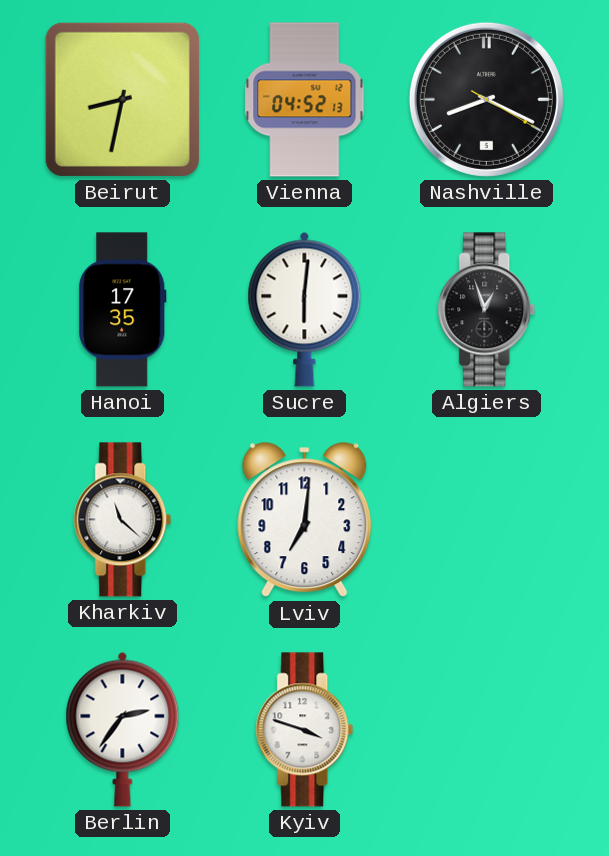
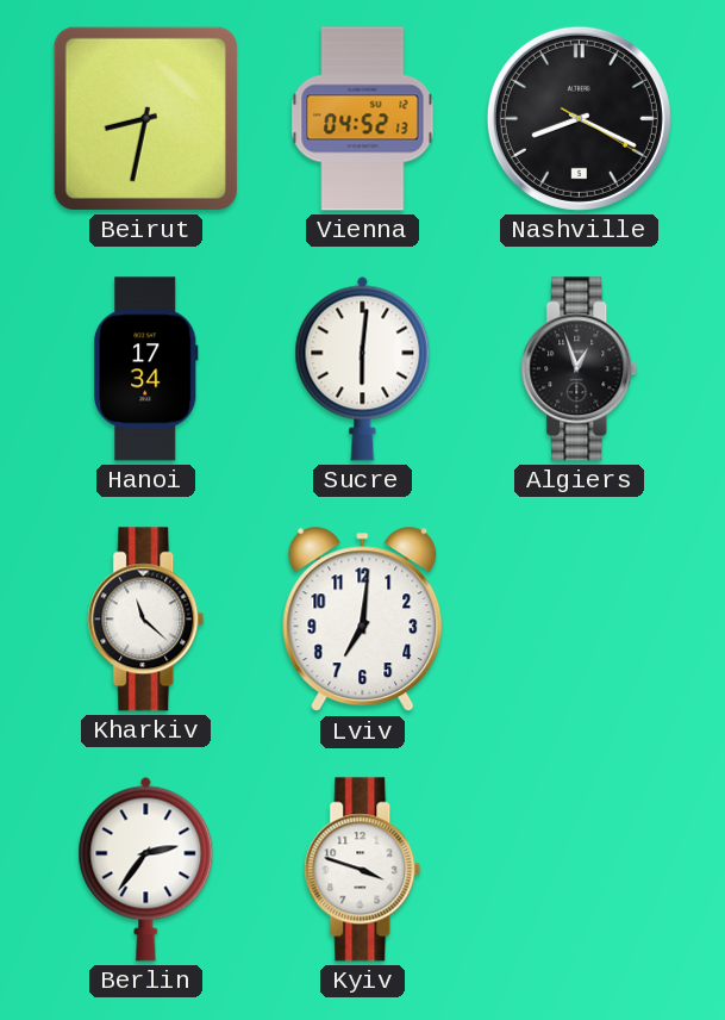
Hanoi: 17:35 -> 17:34
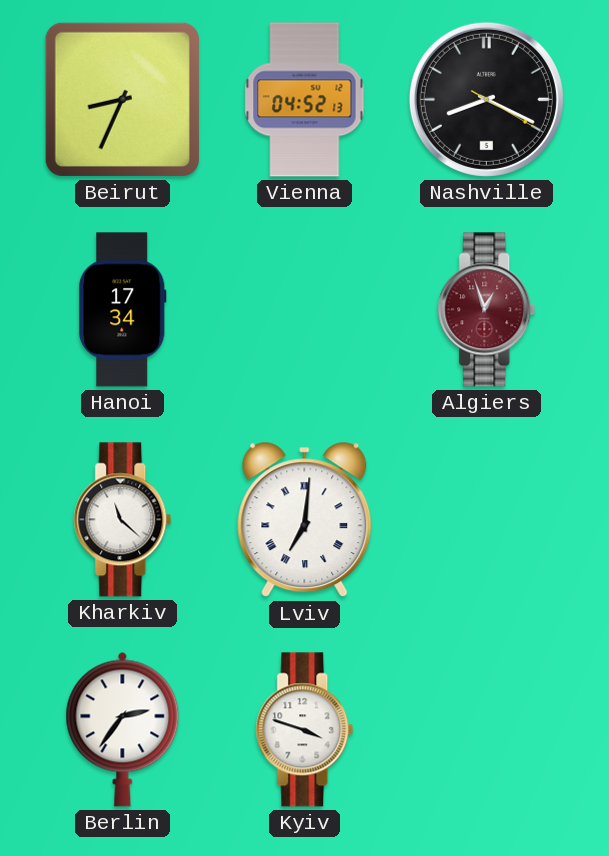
Beirut: 8:32 -> 8:34
Sucre: 6:01 -> none
Algiers dial: black -> burgundy
Lviv numerals: Arabic -> Roman
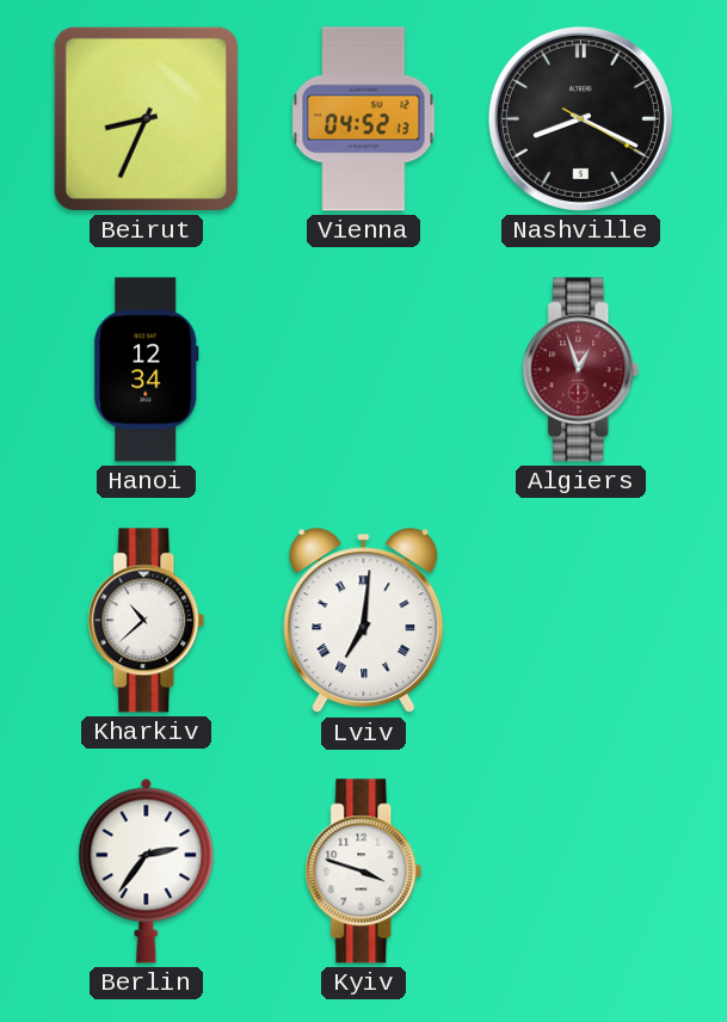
Hanoi: 17:34 -> 12:34
Kharkiv: 11:22 -> 10:38
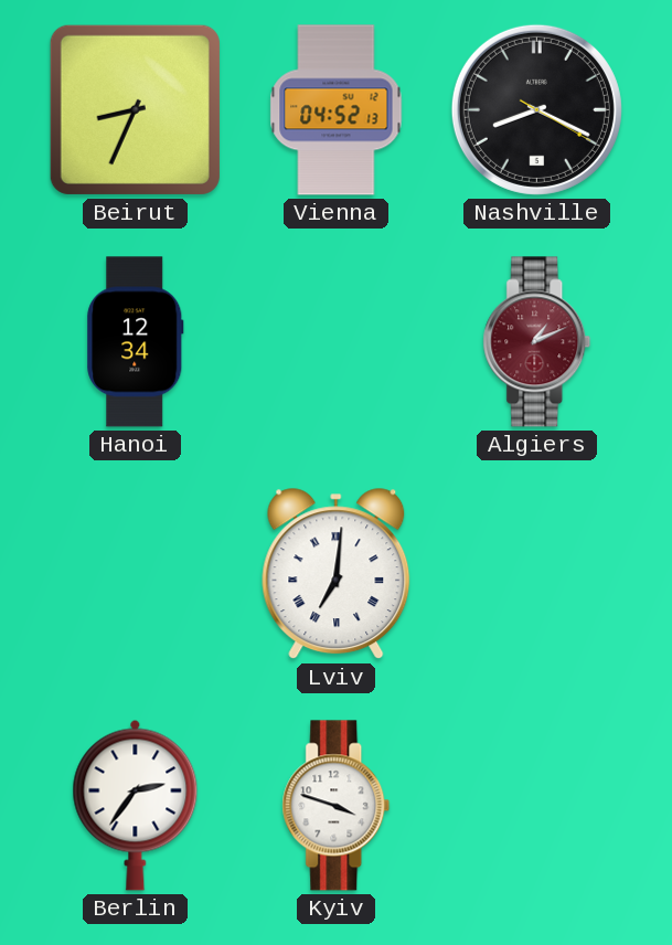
Algiers: 12:57 -> 1:11
Kharkiv: 10:38 -> none
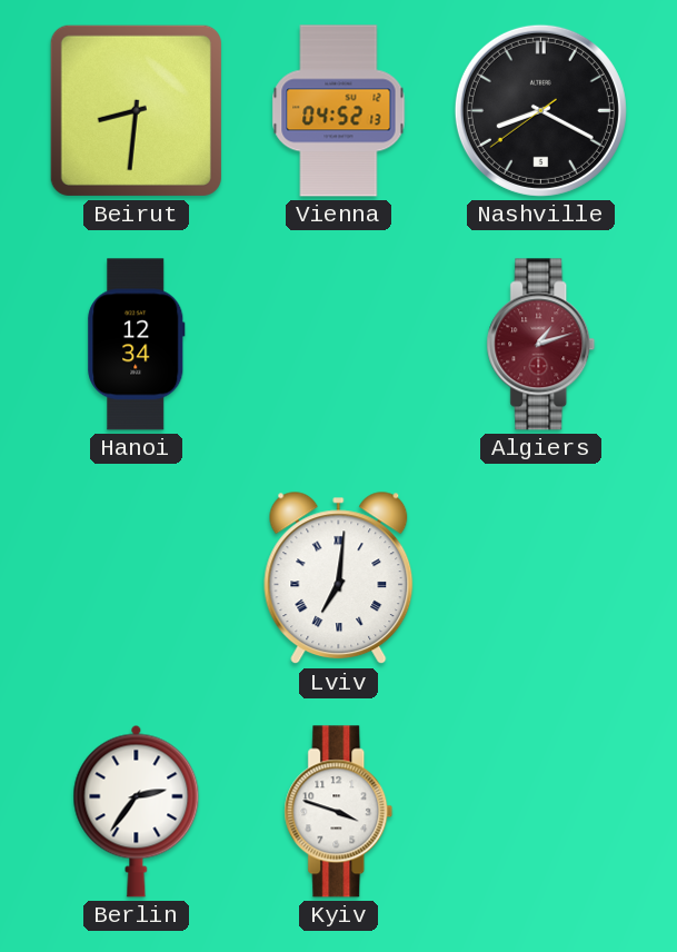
Beirut: 8:34 -> 8:31
Nashville: 8:19:20 -> 8:19:39
Algiers: 1:11 -> 1:12
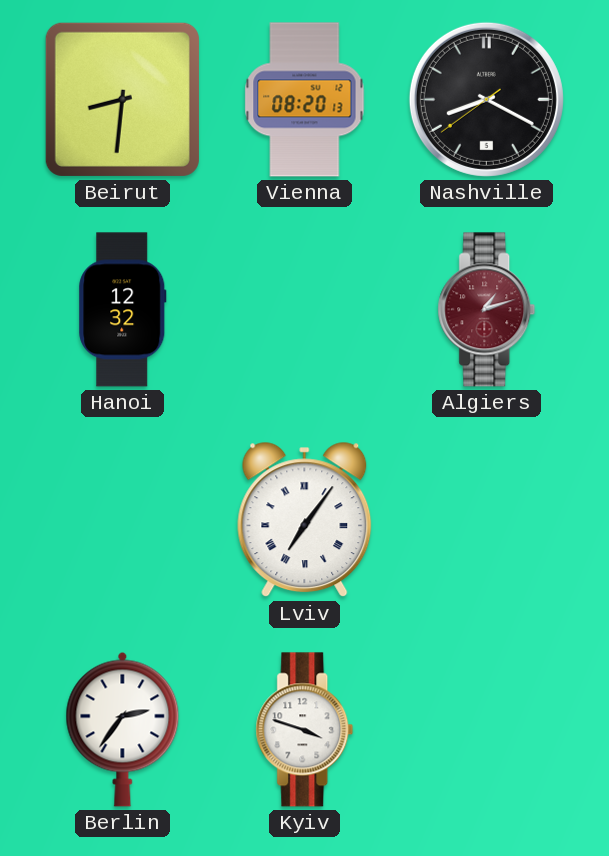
Vienna: 04:52 -> 08:20
Hanoi: 12:34 -> 12:32
Lviv: 7:01 -> 7:06
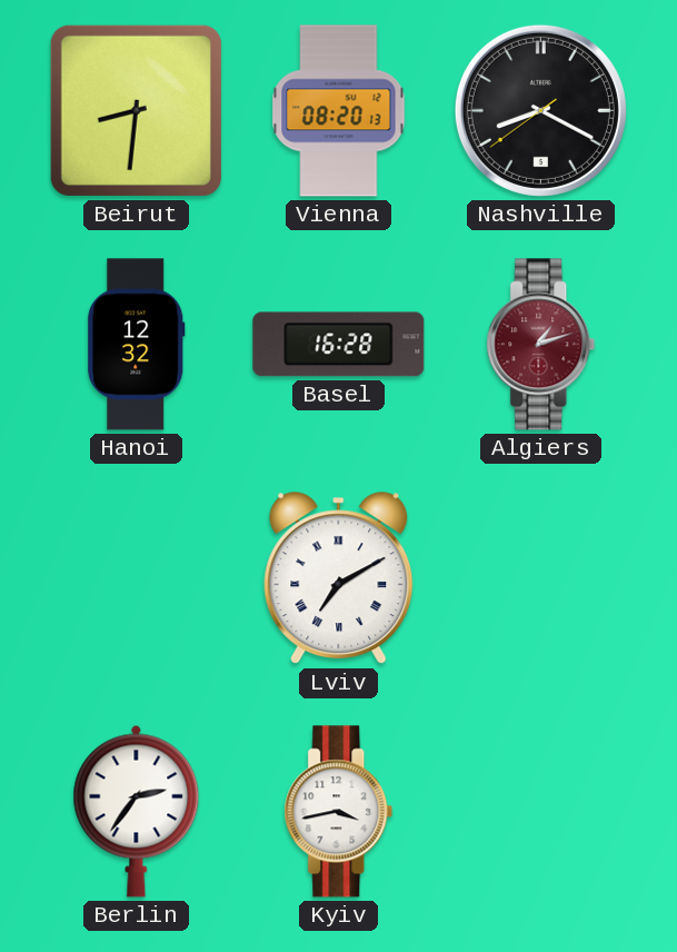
Basel: none -> 16:28
Lviv: 7:06 -> 7:10
Kyiv: 3:48 -> 3:43
